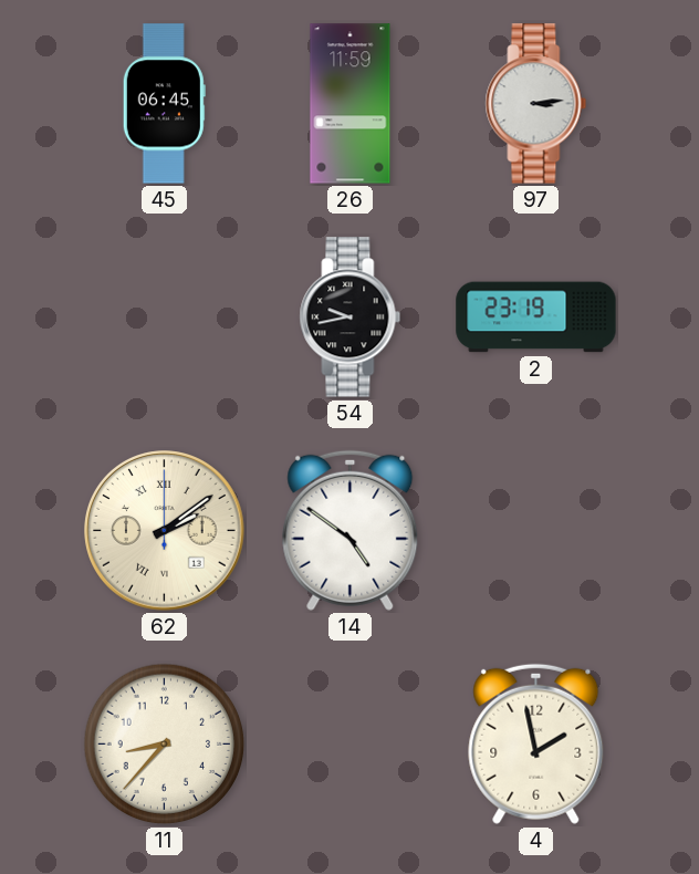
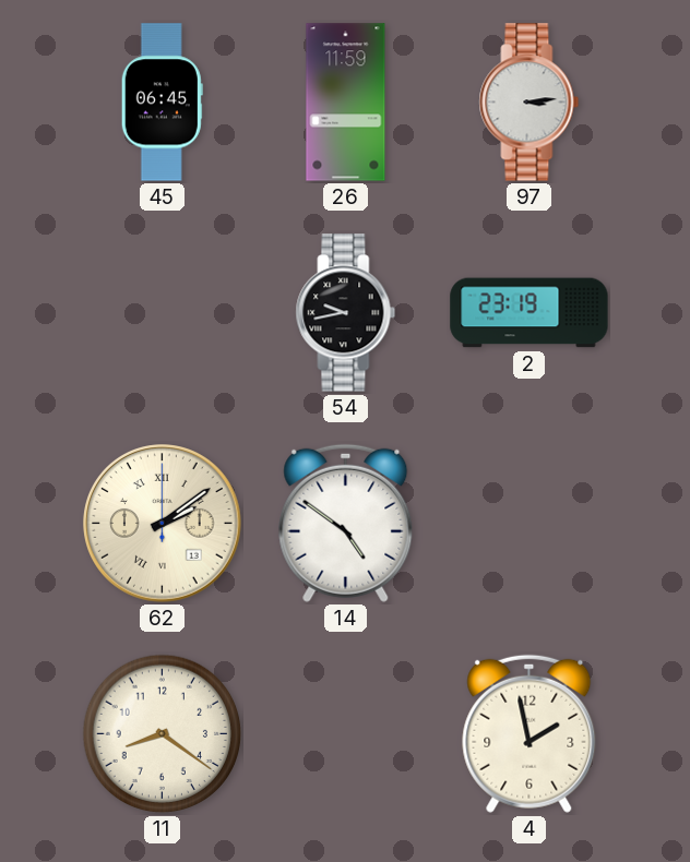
11: 8:37 -> 8:21
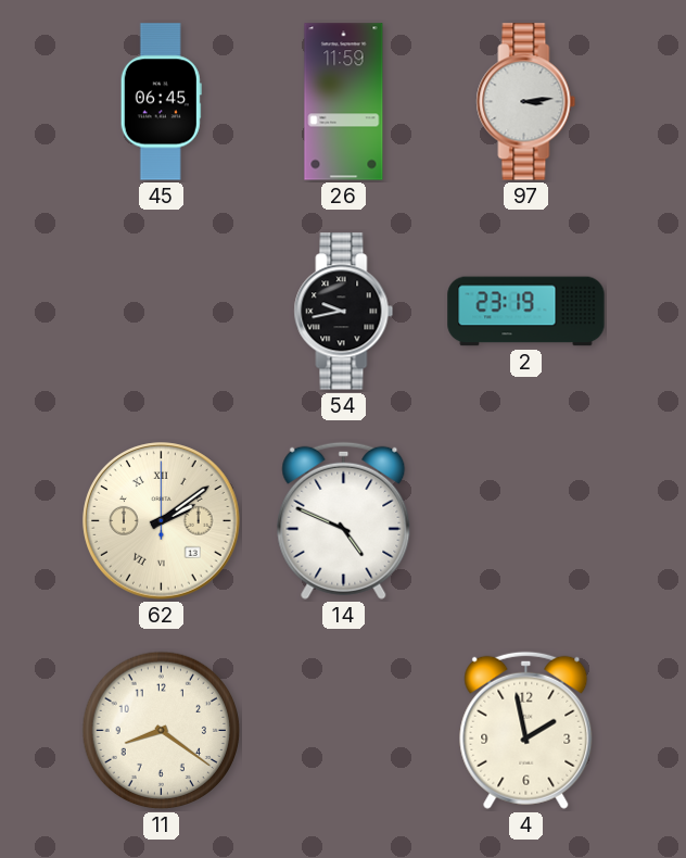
14: 4:51 -> 4:49
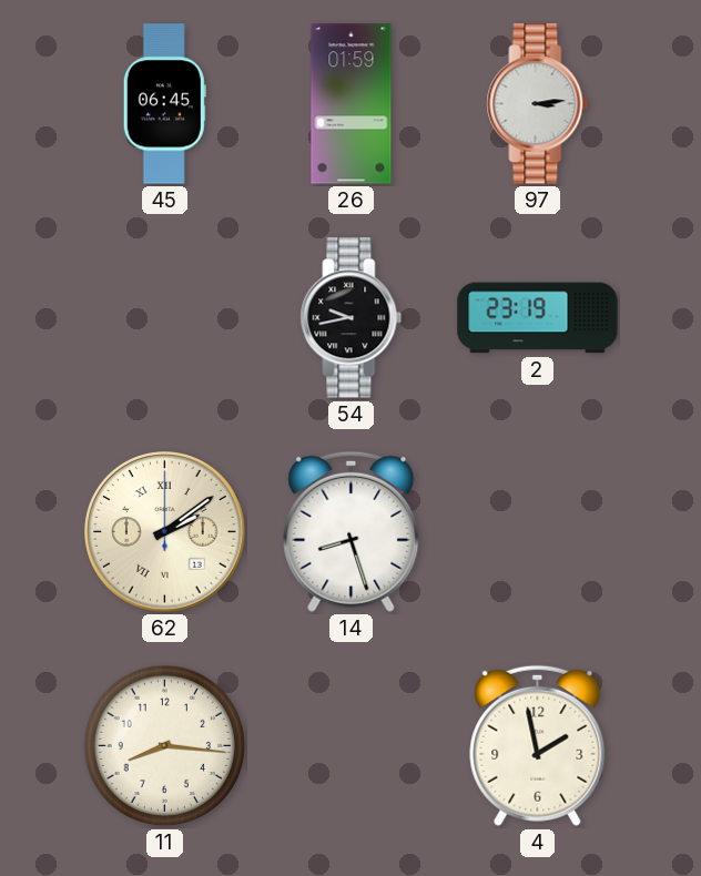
26: 11:59 -> 01:59
14: 4:49 -> 8:27
11: 8:21 -> 8:16
